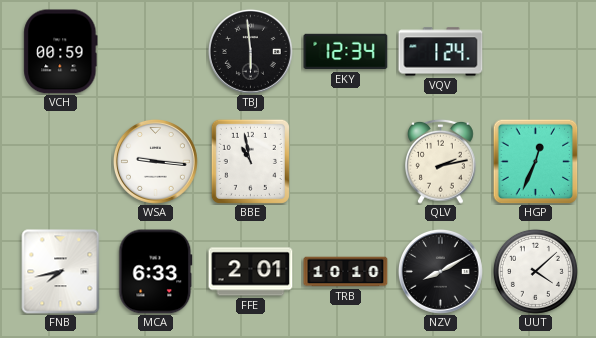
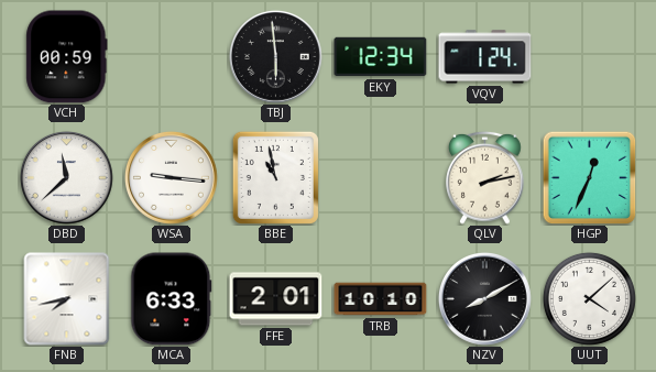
DBD: none -> 11:38
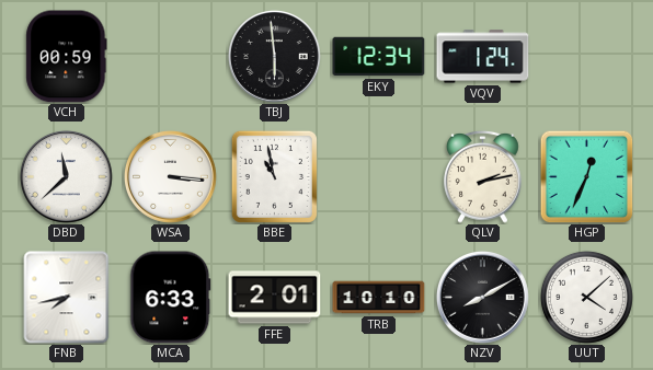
WSA: 9:16 -> 3:16
